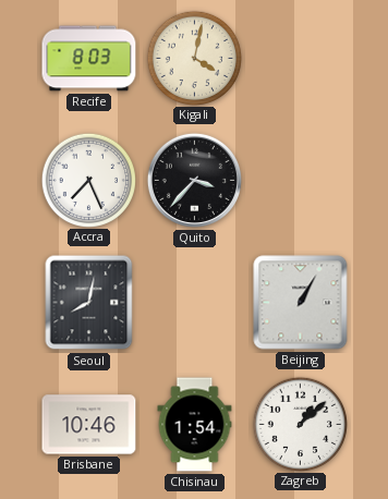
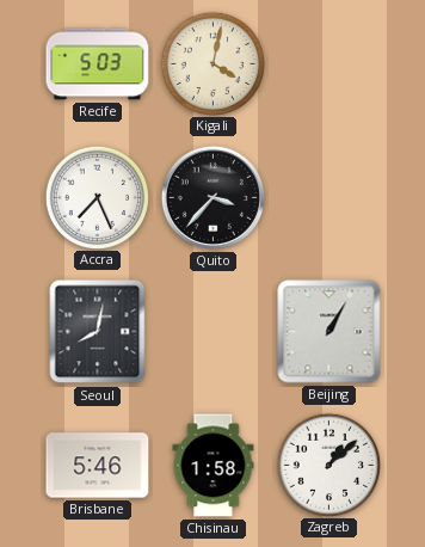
Recife: 8:03 -> 5:03
Brisbane: 10:46 -> 5:46
Chisinau: 1:54 -> 1:58
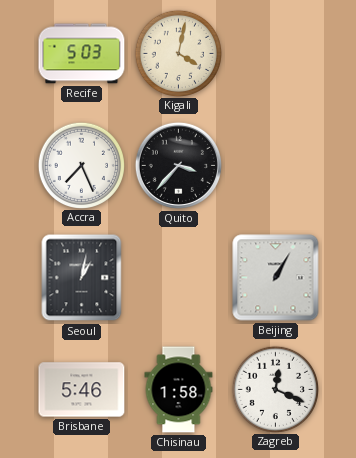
Seoul: 8:02 -> 1:02
Zagreb: 1:08 -> 12:19
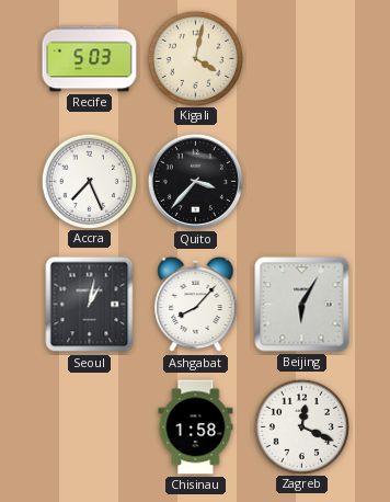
Ashgabat: none -> 8:07
Beijing: 1:05 -> 6:05
Brisbane: 5:46 -> none
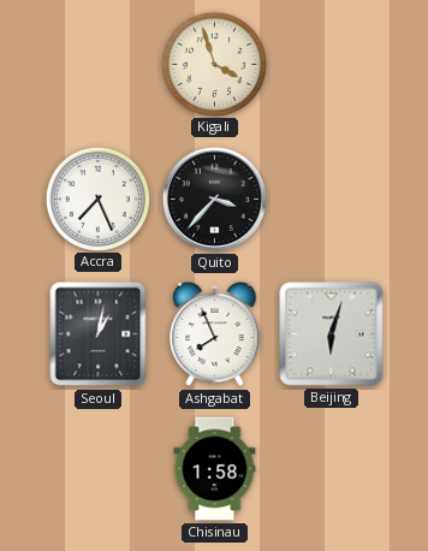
Recife: 5:03 -> none
Kigali: 4:02 -> 3:57
Ashgabat: 8:07 -> 7:56
Beijing: 6:05 -> 6:03
Zagreb: 12:19 -> none
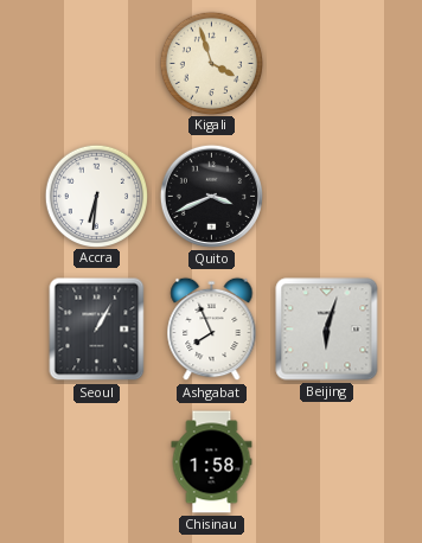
Accra: 7:26 -> 6:31
Quito: 3:37 -> 3:41
Seoul: 1:02 -> 1:05
